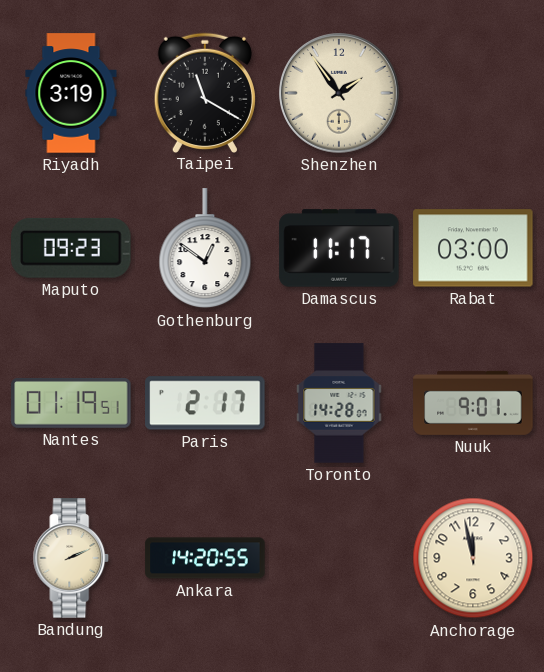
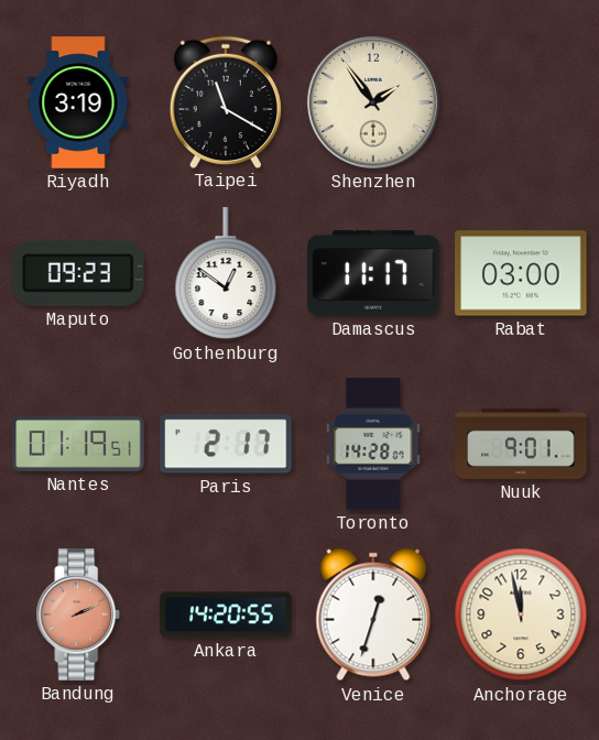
Bandung dial: cream -> salmon
Venice: none -> 12:33
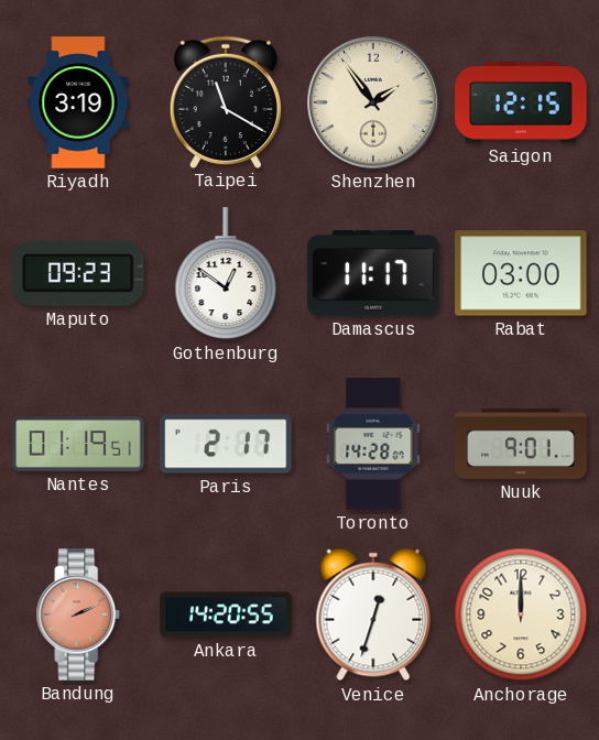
Saigon: none -> 12:15
Anchorage: 11:58 -> 12:00
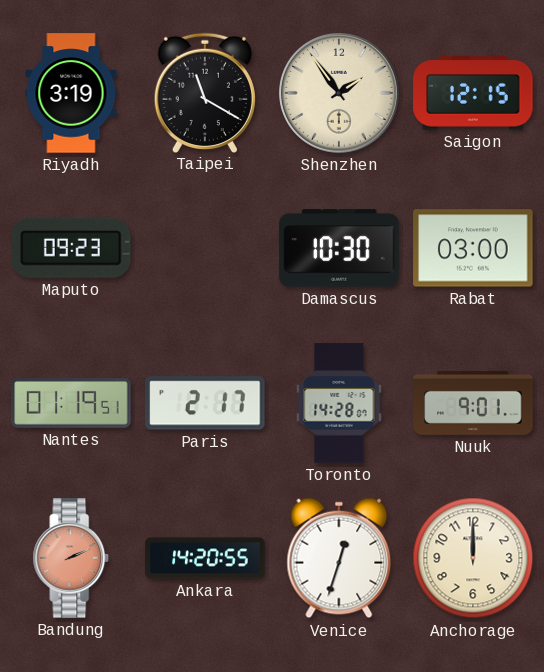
Gothenburg: 12:51 -> none
Damascus: 11:17 -> 10:30
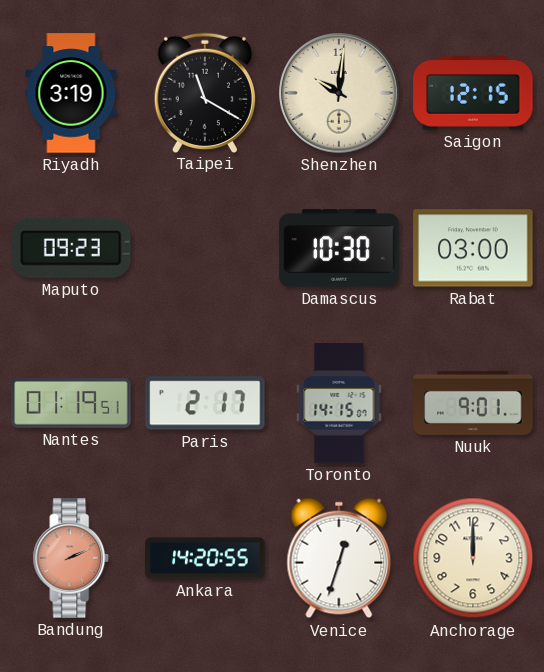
Shenzhen: 1:54 -> 10:01
Toronto: 14:28 -> 14:15
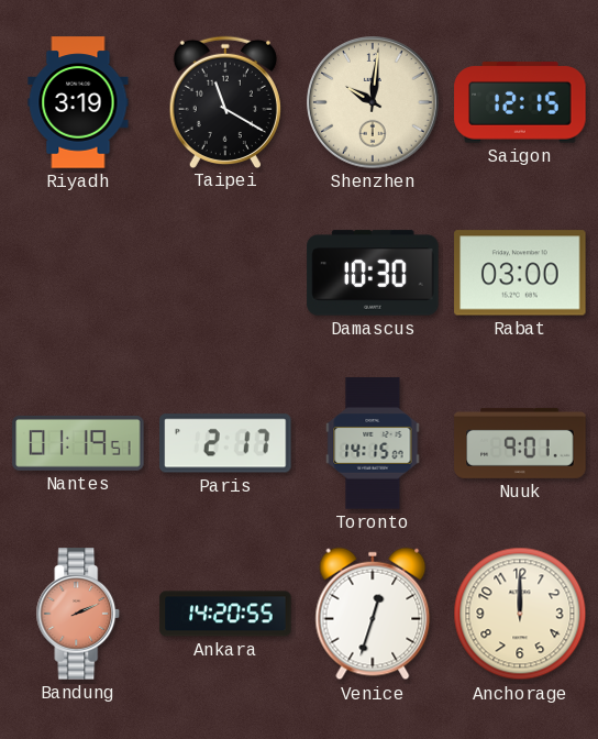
Maputo: 09:23 -> none
